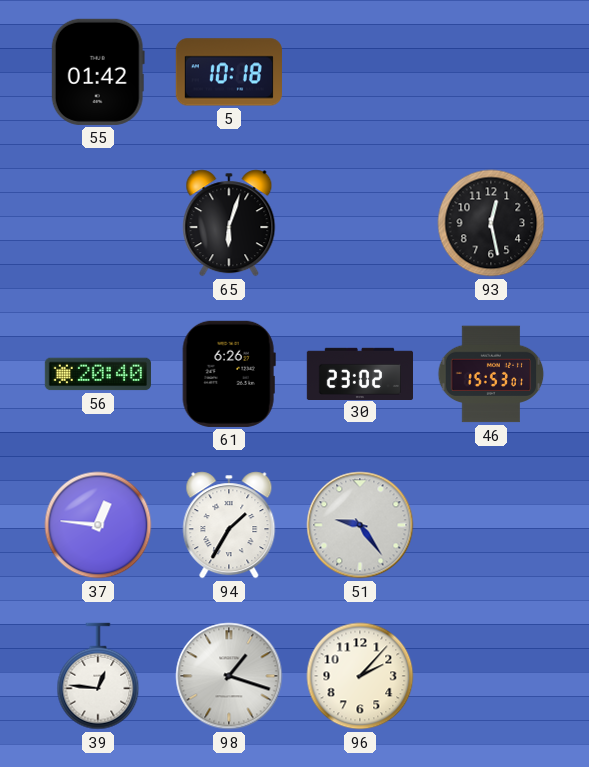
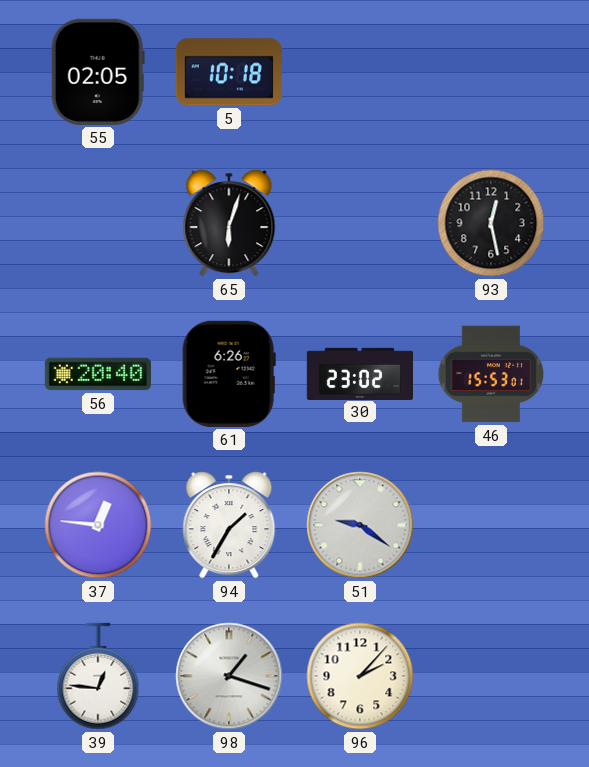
55: 01:42 -> 02:05
51: 9:24 -> 9:21
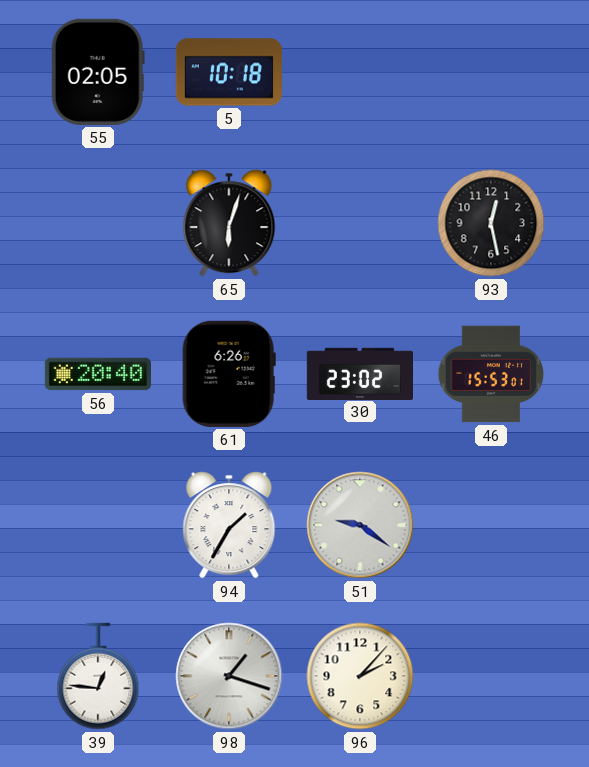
37: 12:46 -> none
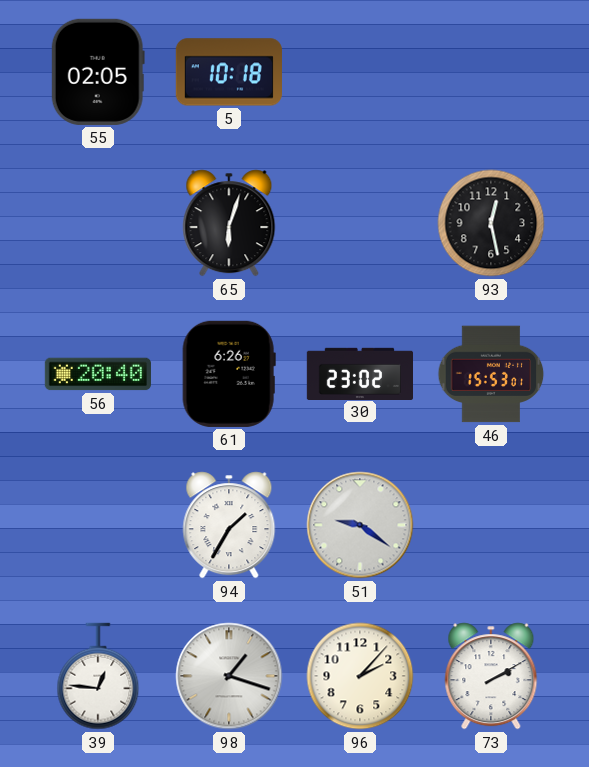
73: none -> 2:10
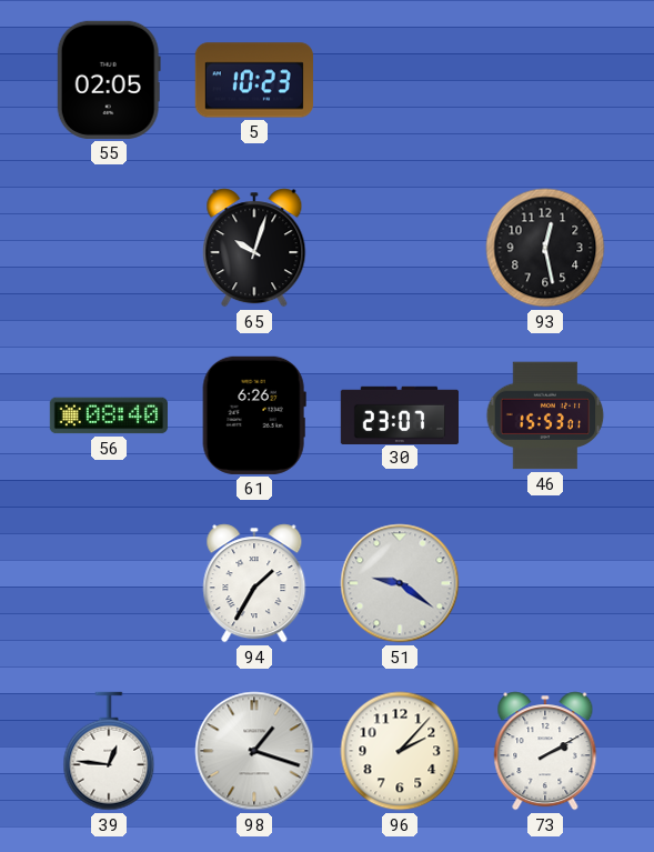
5: 10:18 -> 10:23
65: 6:03 -> 10:03
56: 20:40 -> 08:40
30: 23:02 -> 23:07
